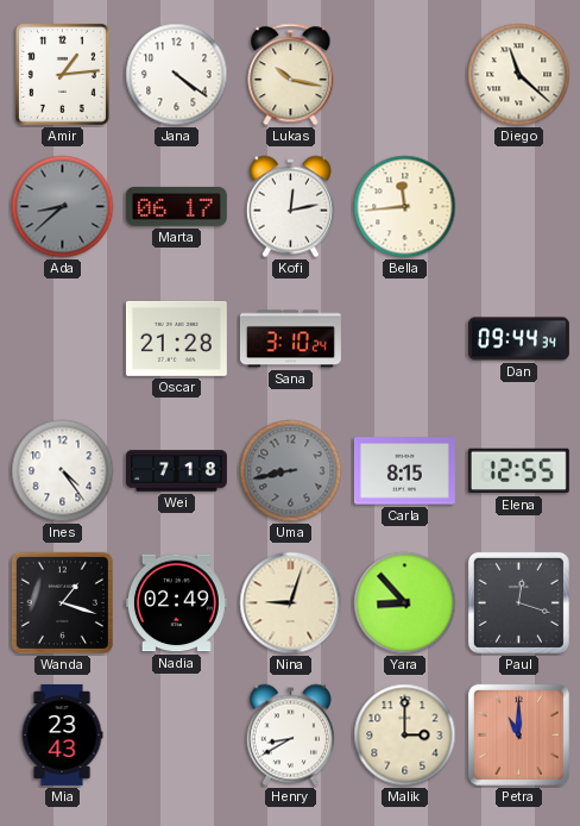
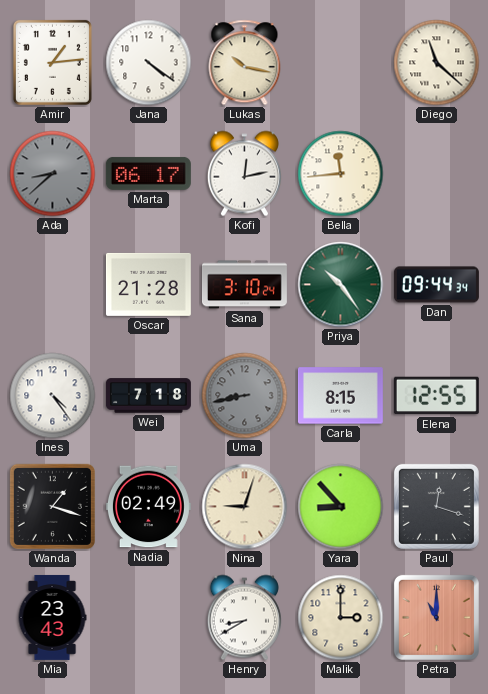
Priya: none -> 10:24
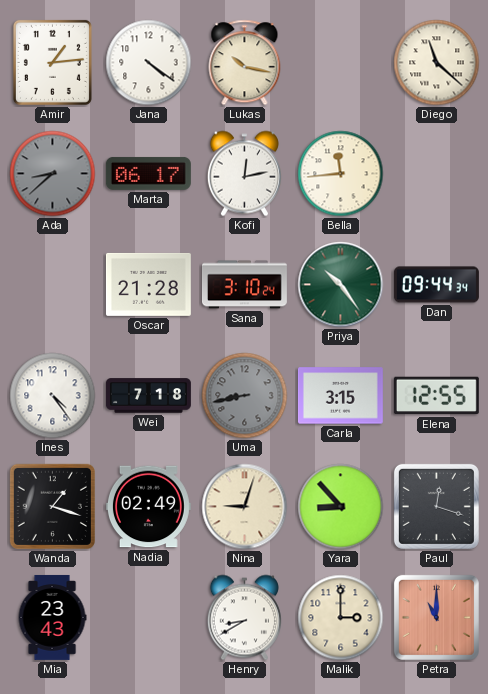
Carla: 8:15 -> 3:15
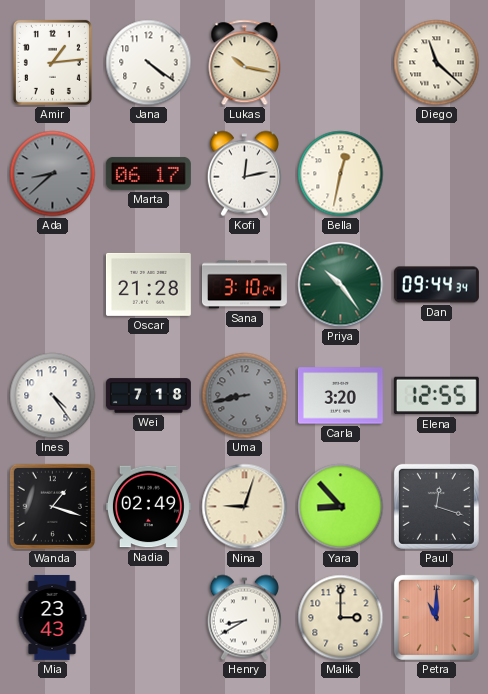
Bella: 11:44 -> 12:32
Carla: 3:15 -> 3:20
